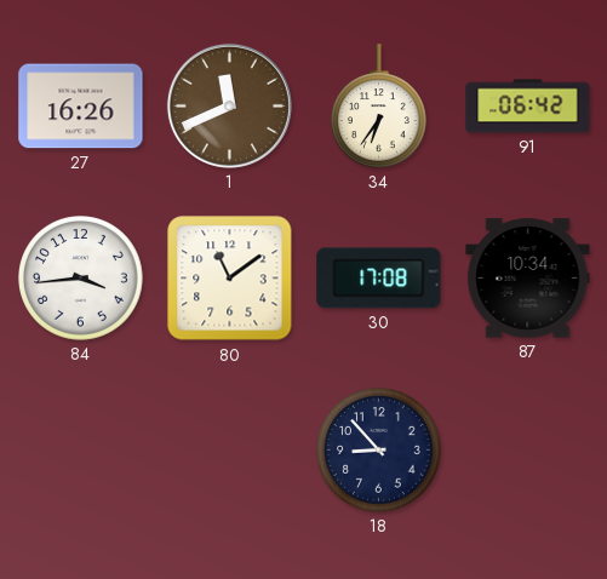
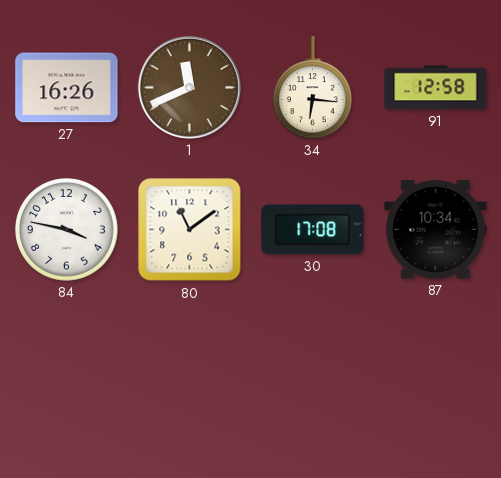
34: 6:36 -> 6:16
91: 06:42 -> 12:58
84: 3:44 -> 3:47
18: 8:53 -> none
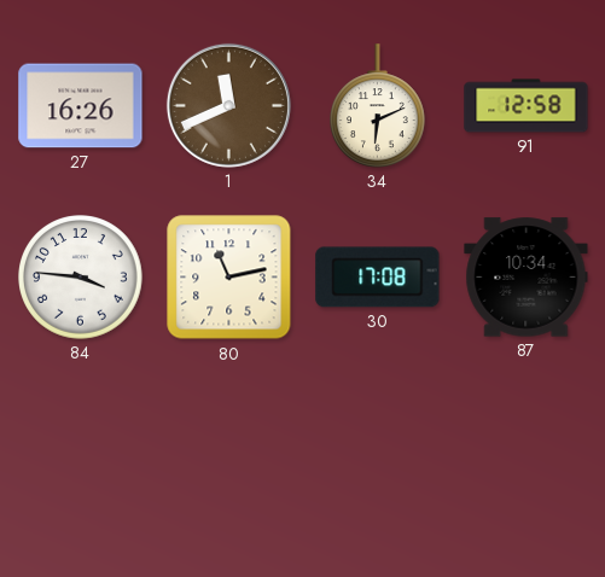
34: 6:16 -> 6:11
84: 3:47 -> 3:46
80: 11:09 -> 11:13
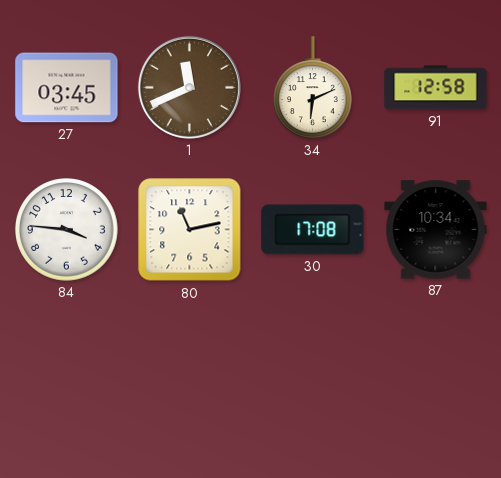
27: 16:26 -> 03:45
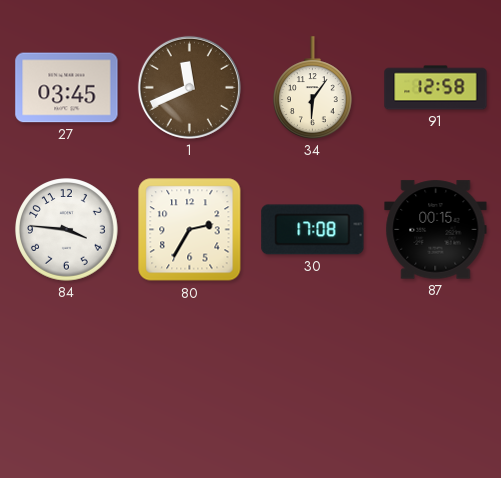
34: 6:11 -> 6:06
80: 11:13 -> 2:35
87: 10:34 -> 00:15
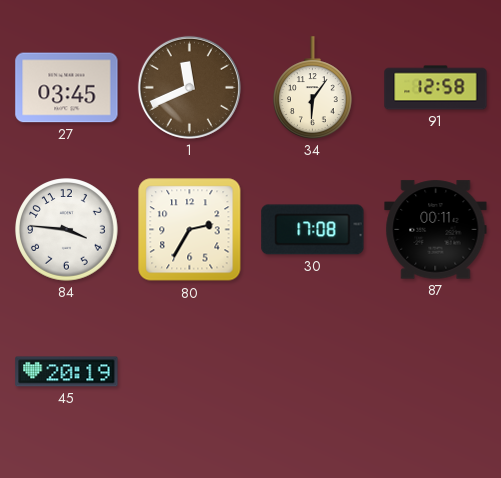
87: 00:15 -> 00:11
45: none -> 20:19
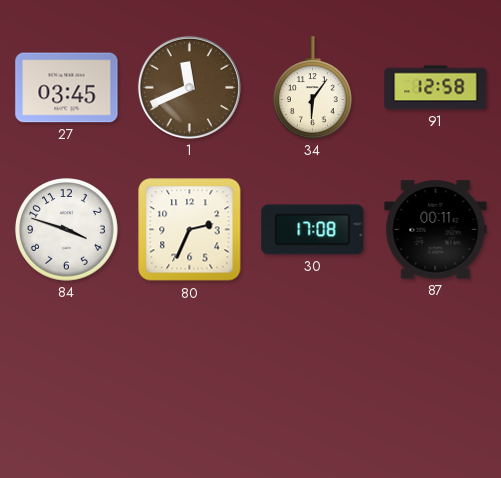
84: 3:46 -> 3:48
80: 2:35 -> 2:34
45: 20:19 -> none
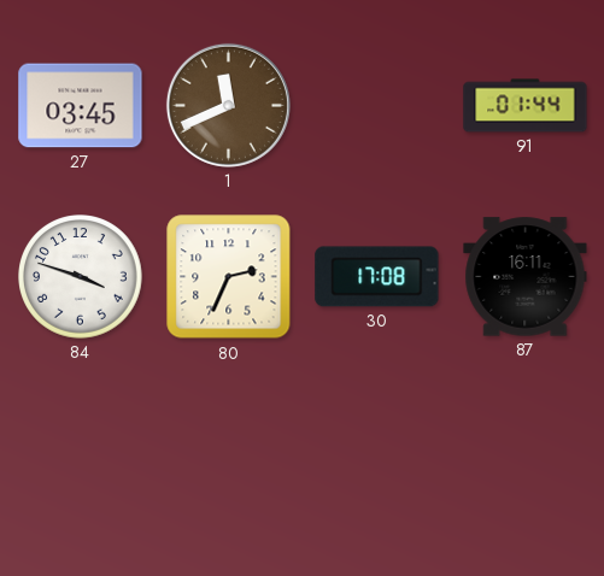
34: 6:06 -> none
91: 12:58 -> 01:44
87: 00:11 -> 16:11
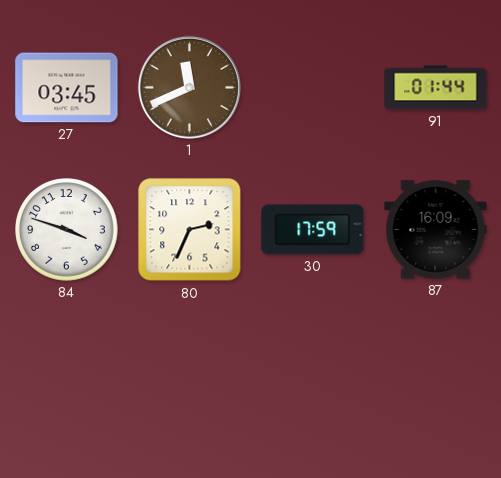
30: 17:08 -> 17:59
87: 16:11 -> 16:09
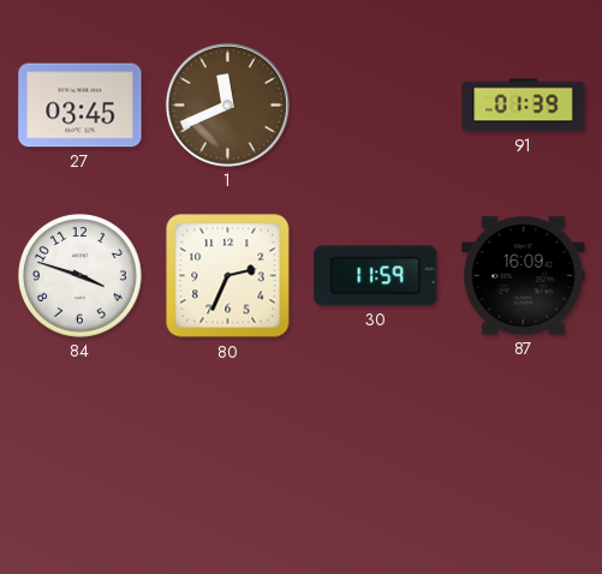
91: 01:44 -> 01:39
30: 17:59 -> 11:59
